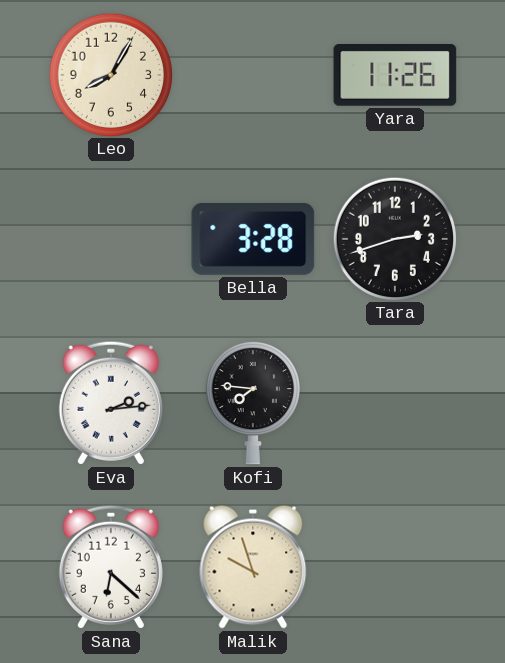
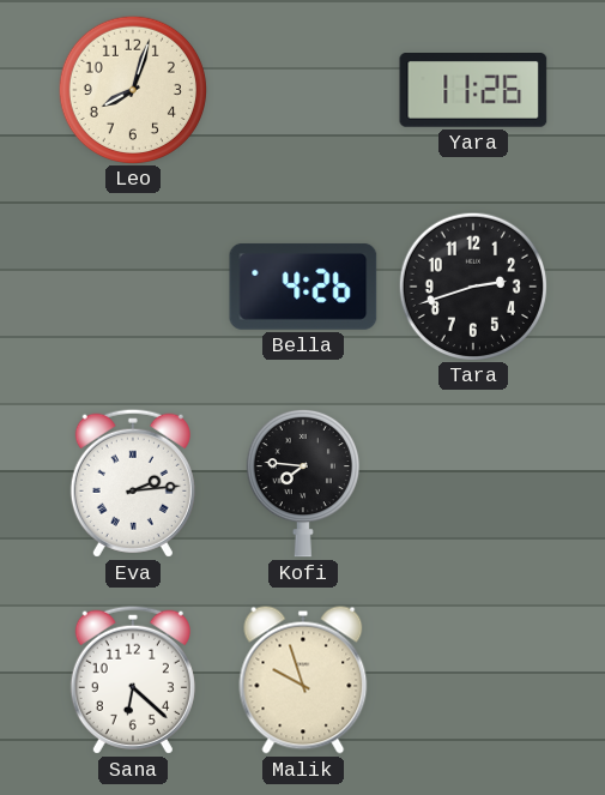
Leo: 8:05 -> 8:03
Bella: 3:28 -> 4:26
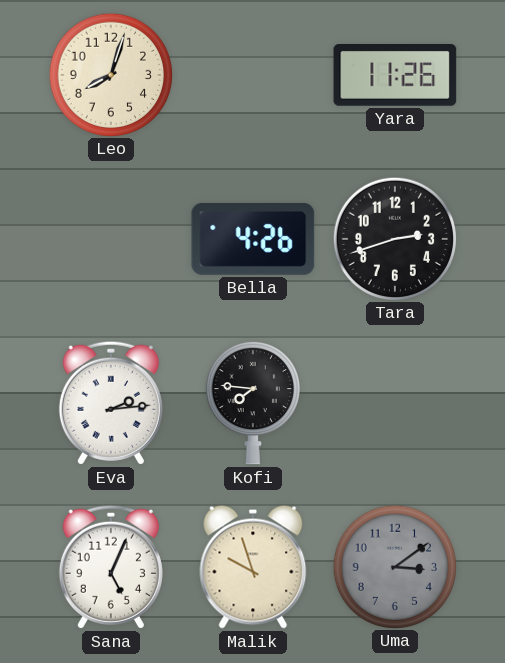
Sana: 6:22 -> 5:04
Uma: none -> 3:09
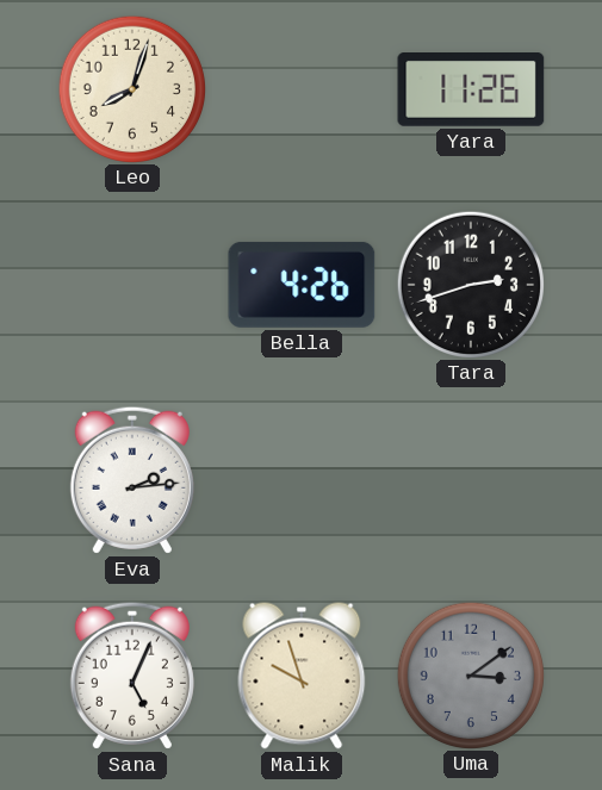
Kofi: 7:46 -> none
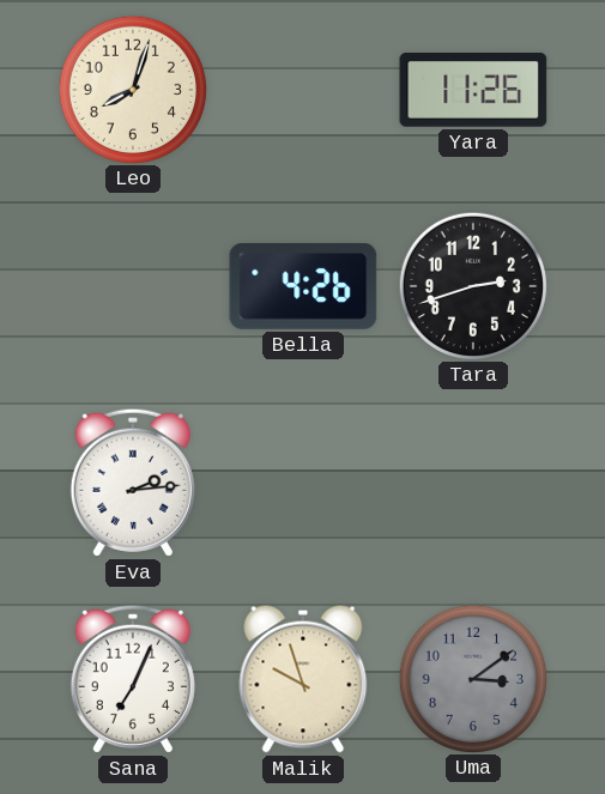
Sana: 5:04 -> 7:04
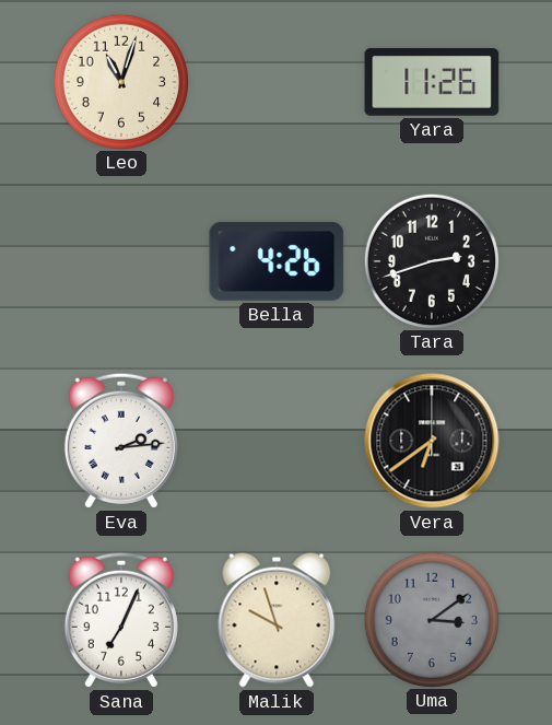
Leo: 8:03 -> 11:03
Vera: none -> 6:39
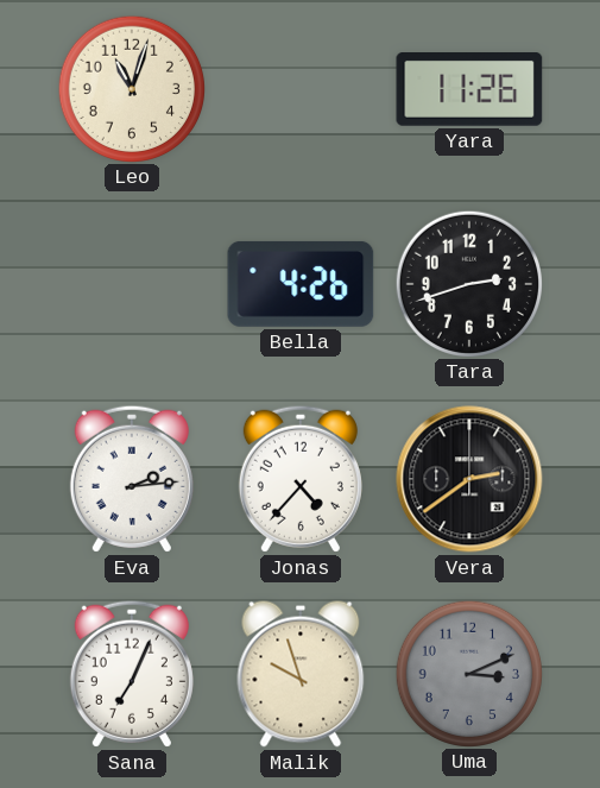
Jonas: none -> 4:37
Vera: 6:39 -> 2:39
Uma: 3:09 -> 3:11
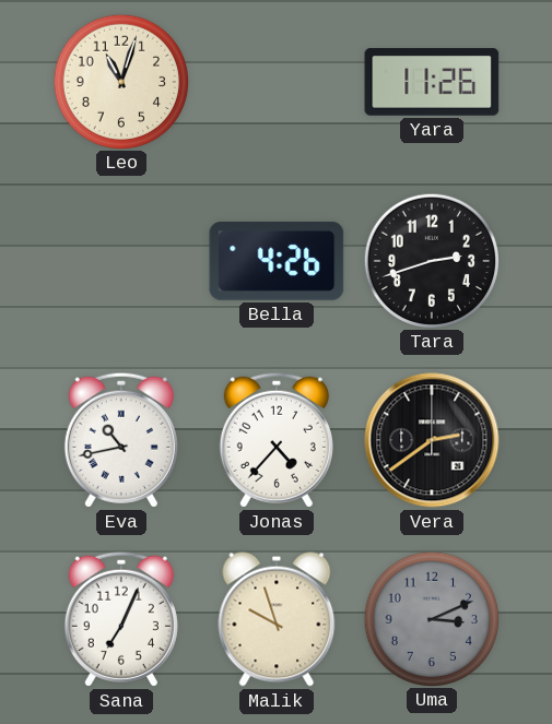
Eva: 2:14 -> 10:43
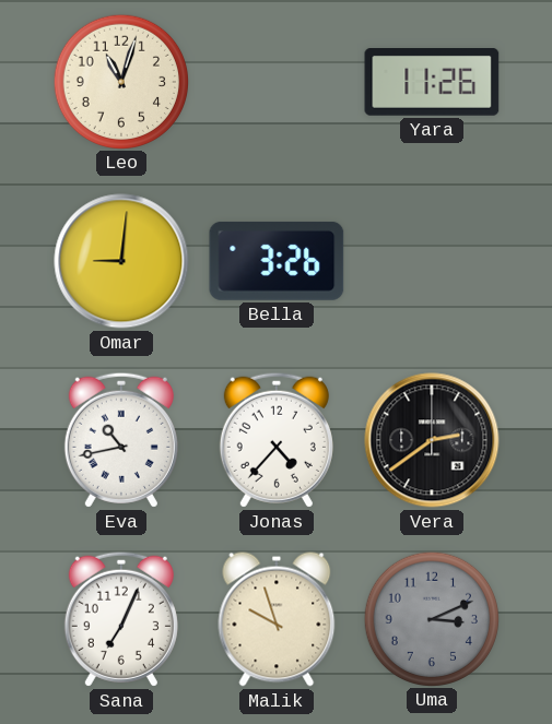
Omar: none -> 9:01
Bella: 4:26 -> 3:26
Tara: 2:42 -> none
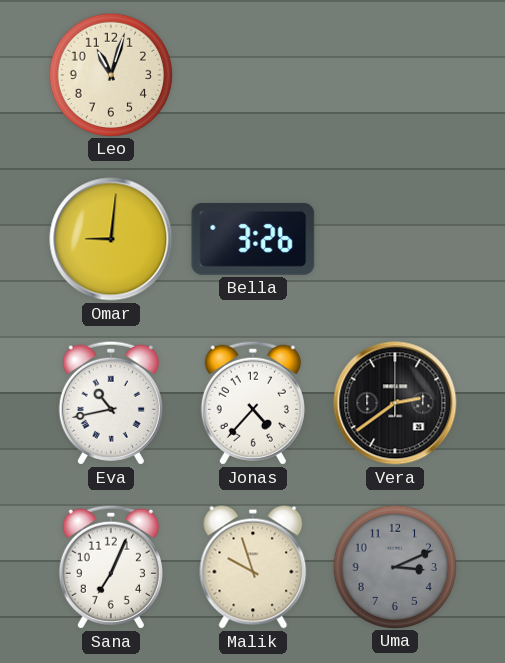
Yara: 11:26 -> none
